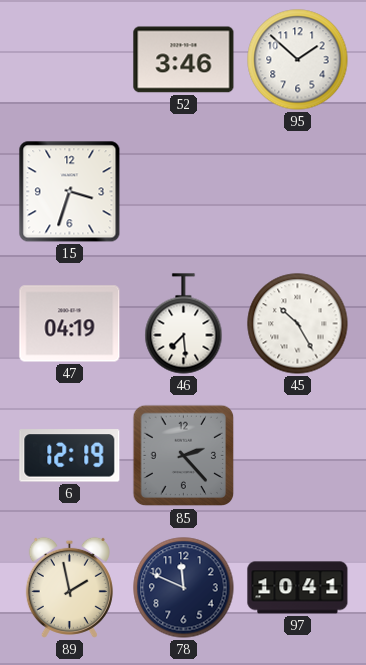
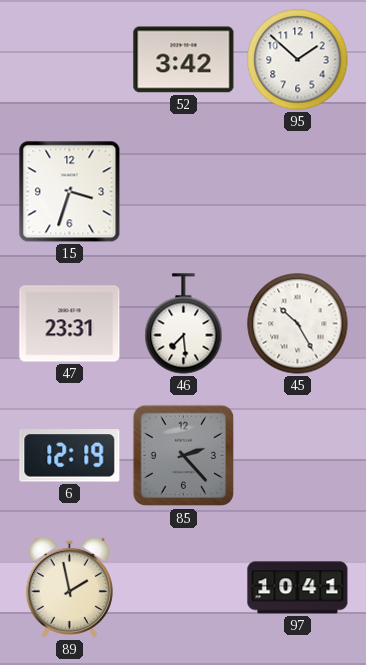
52: 3:46 -> 3:42
47: 04:19 -> 23:31
78: 11:49 -> none
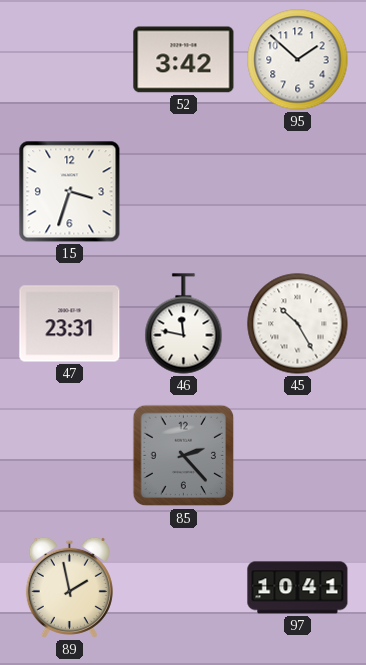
46: 7:29 -> 11:47
6: 12:19 -> none
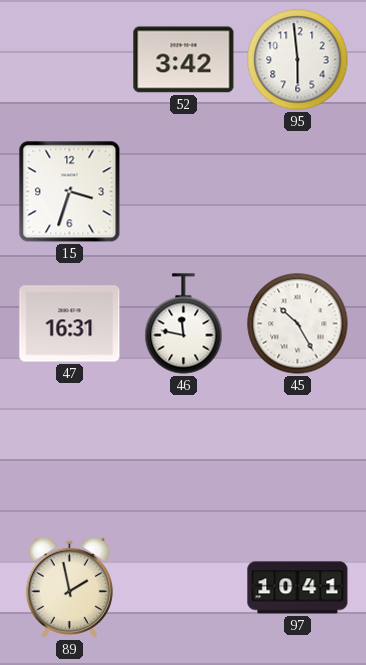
95: 1:52 -> 5:59
47: 23:31 -> 16:31
85: 2:23 -> none
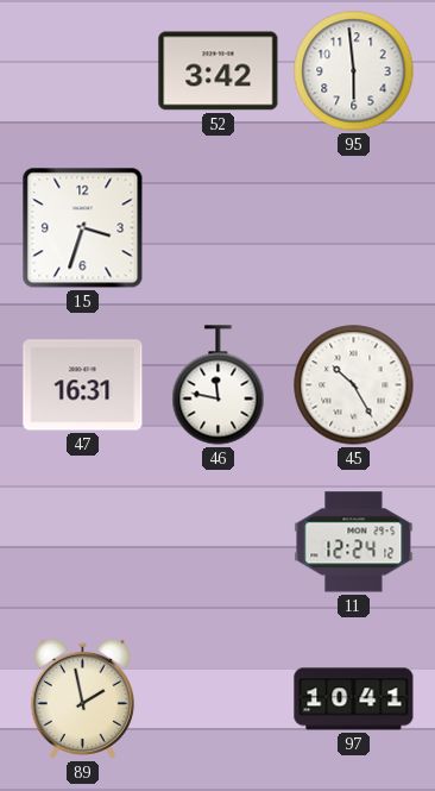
11: none -> 12:24
